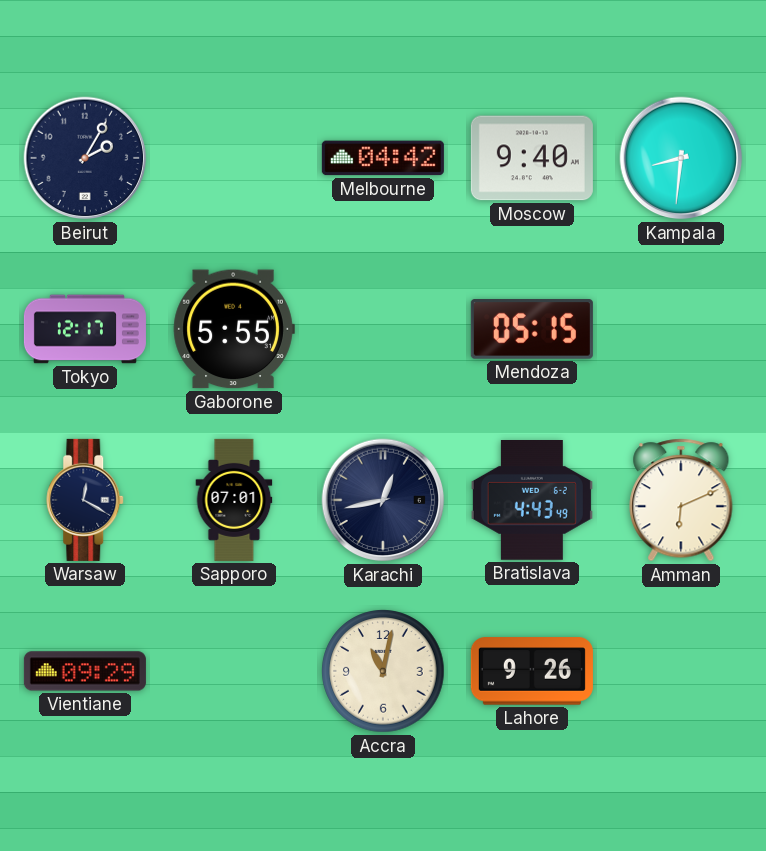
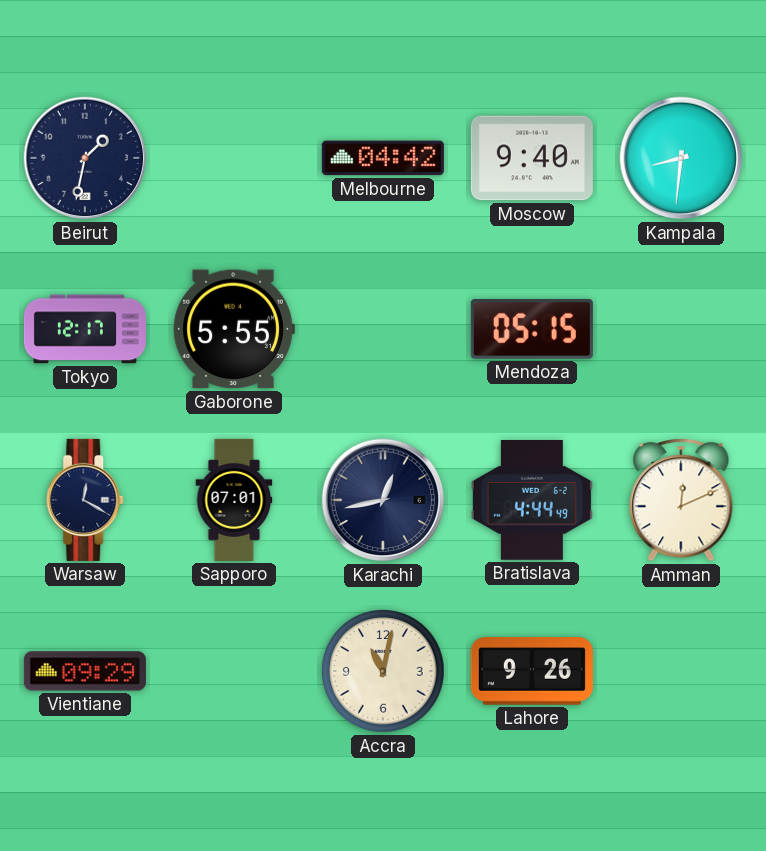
Beirut: 2:05 -> 1:32
Bratislava: 4:43 -> 4:44
Amman: 6:11 -> 12:11
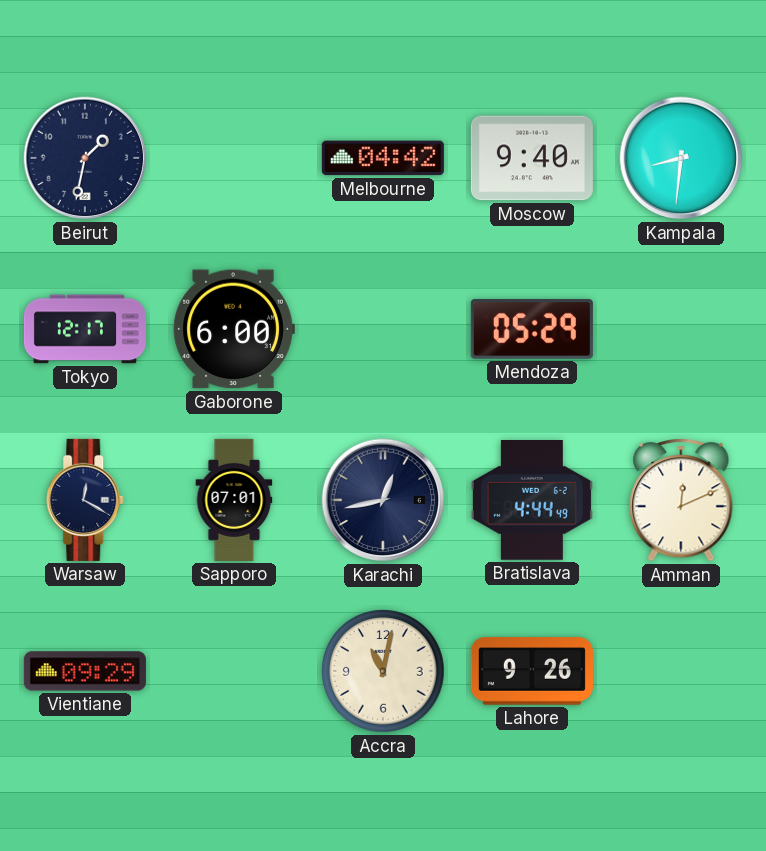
Gaborone: 5:55 -> 6:00
Mendoza: 05:15 -> 05:29
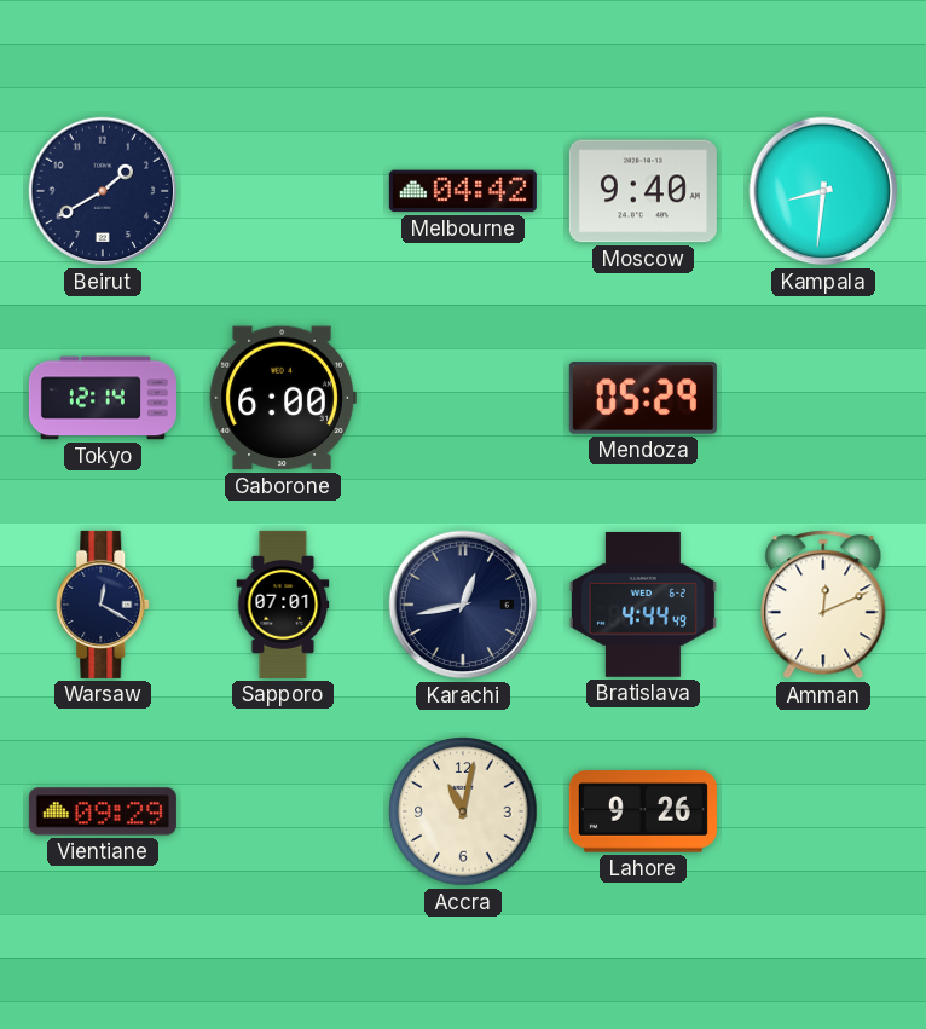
Beirut: 1:32 -> 1:40
Tokyo: 12:17 -> 12:14
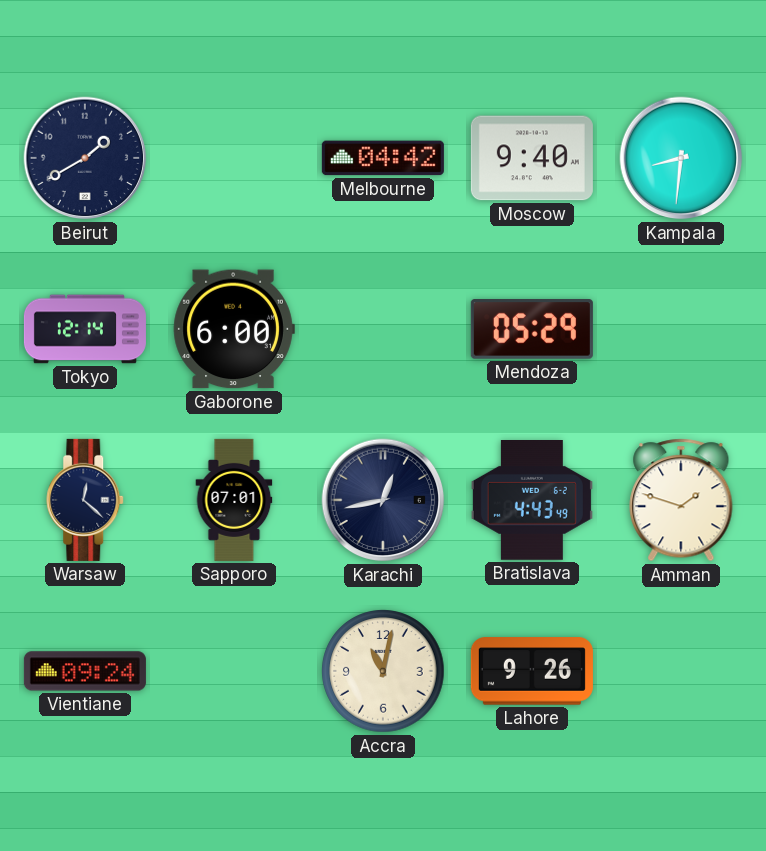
Warsaw: 12:20 -> 12:22
Bratislava: 4:44 -> 4:43
Amman: 12:11 -> 1:48
Vientiane: 09:29 -> 09:24
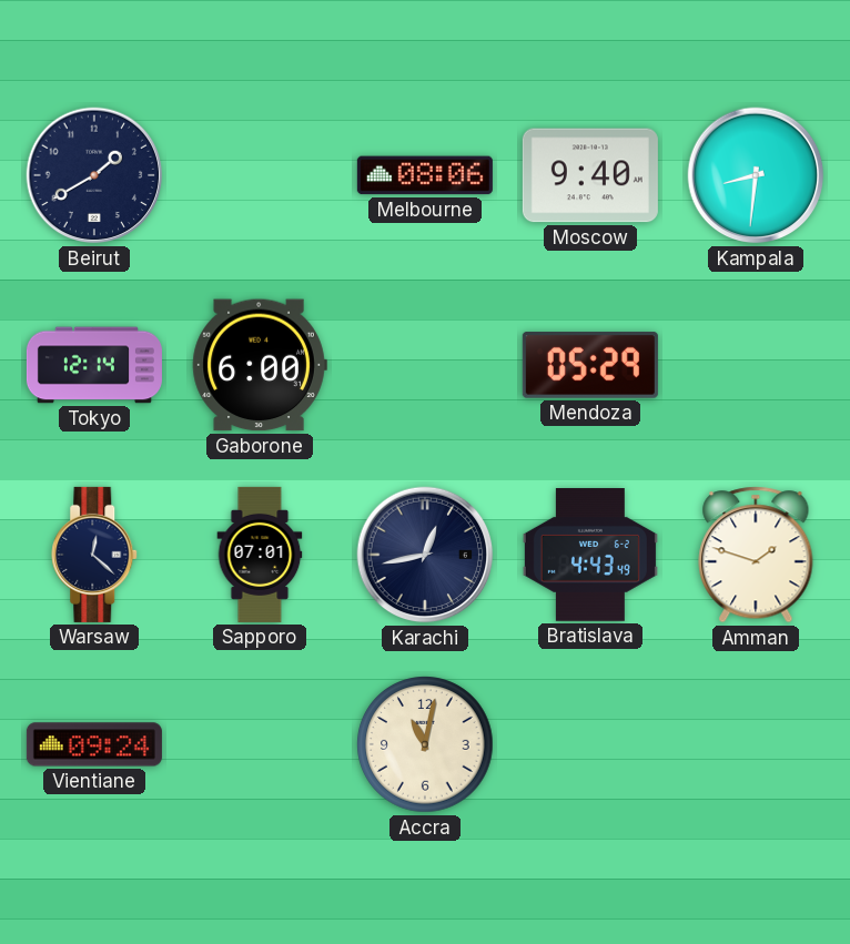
Melbourne: 04:42 -> 08:06
Lahore: 9:26 -> none
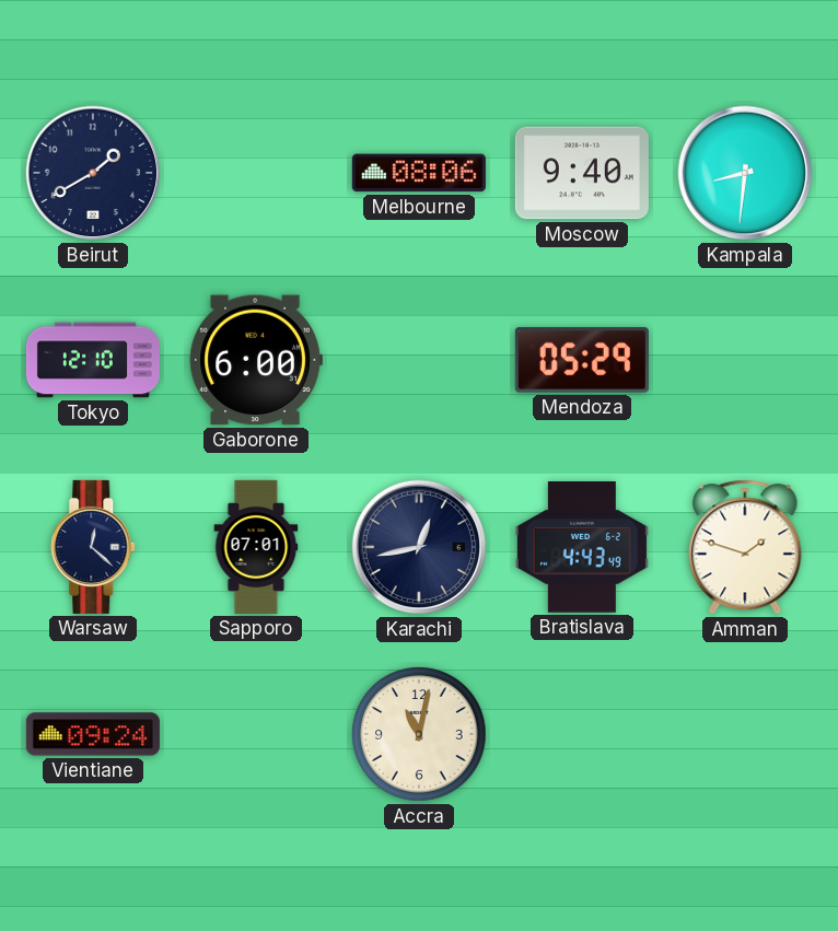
Tokyo: 12:14 -> 12:10
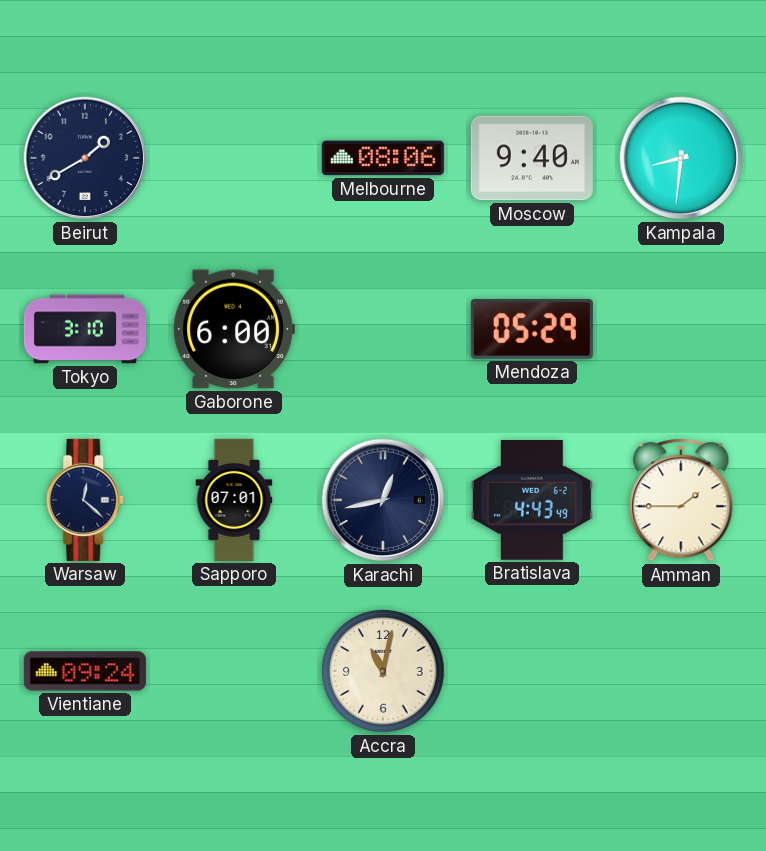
Tokyo: 12:10 -> 3:10
Amman: 1:48 -> 1:45
